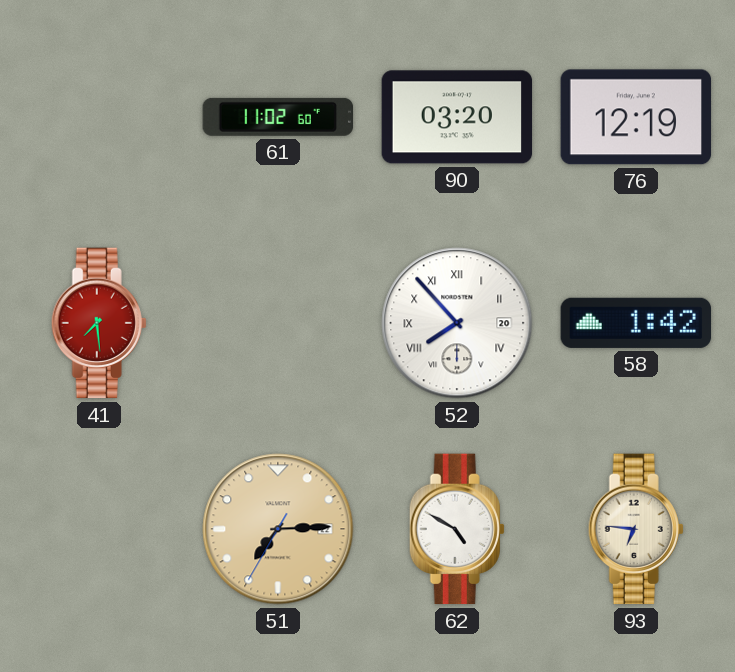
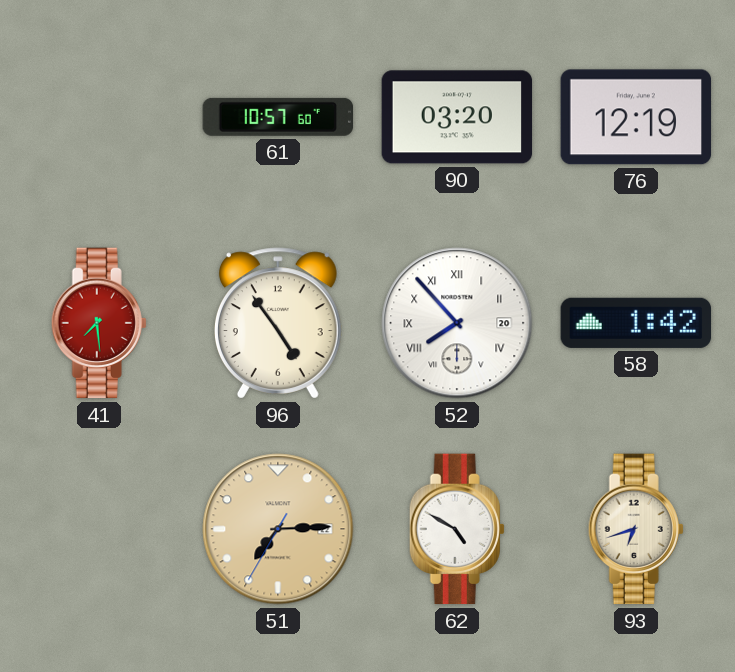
61: 11:02 -> 10:57
96: none -> 4:54
93: 6:46 -> 6:42
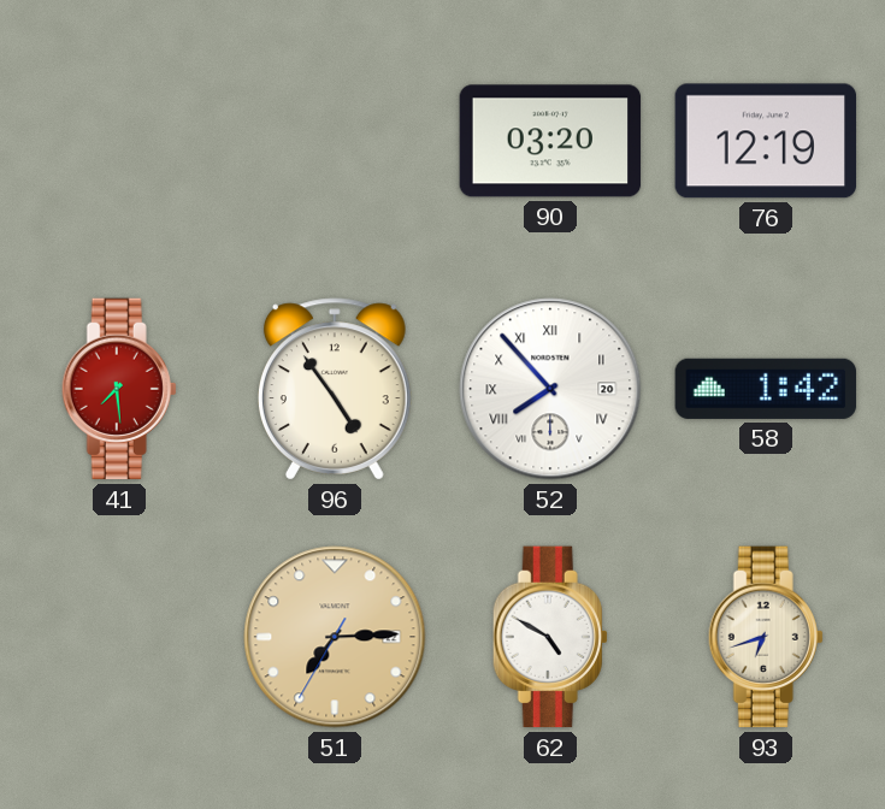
61: 10:57 -> none
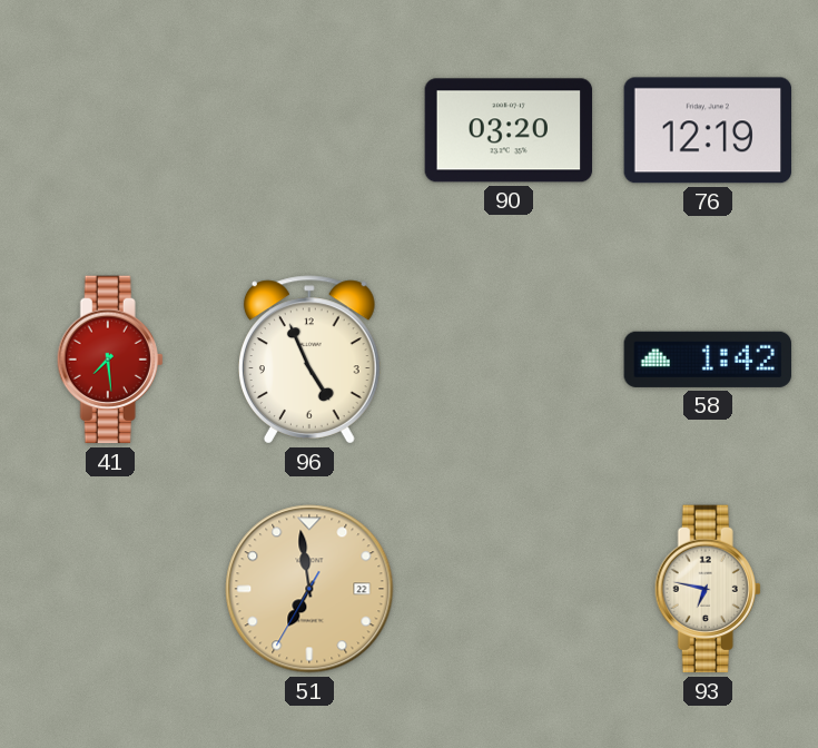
96: 4:54 -> 4:56
52: 7:53 -> none
51: 7:14 -> 6:58
62: 4:50 -> none
93: 6:42 -> 6:47
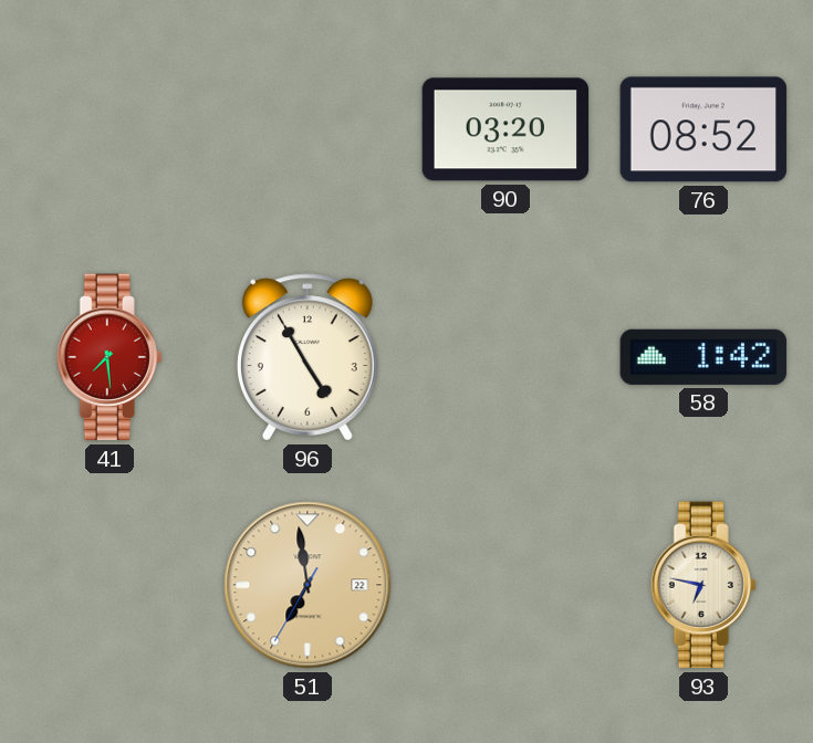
76: 12:19 -> 08:52
96: 4:56 -> 4:55
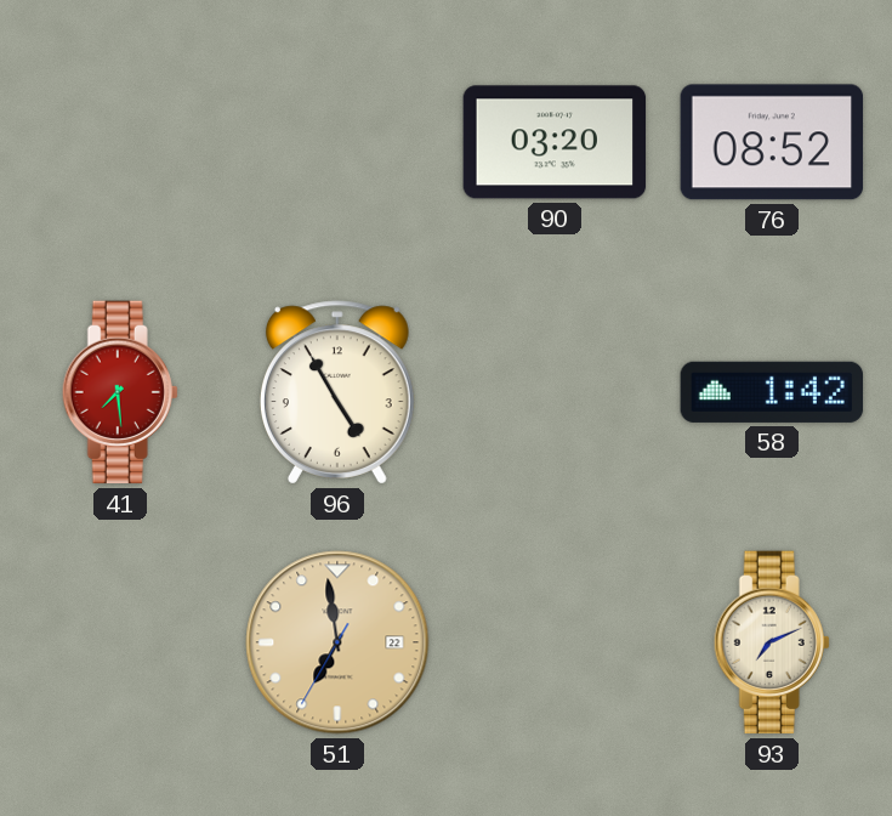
93: 6:47 -> 7:11
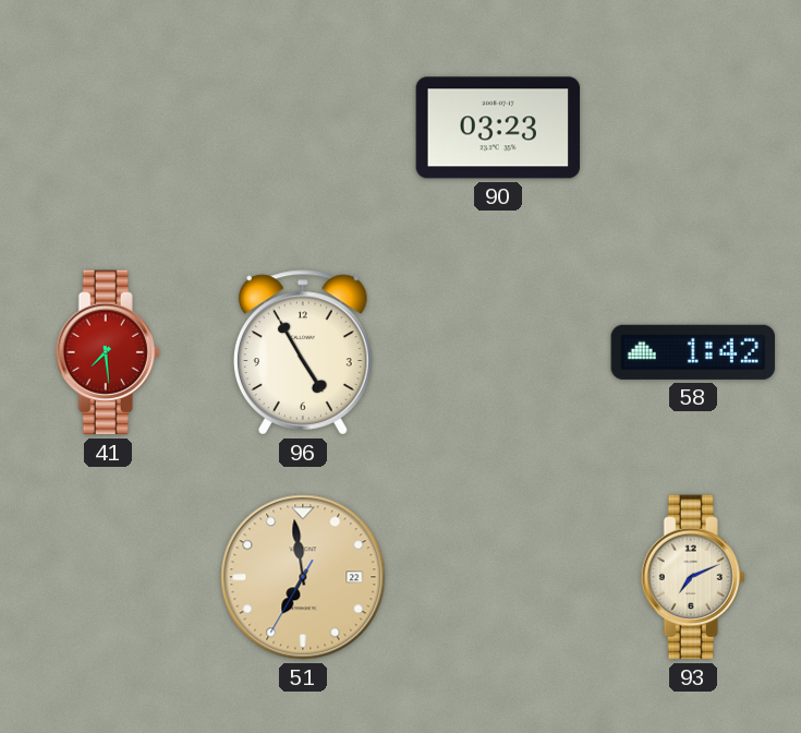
90: 03:20 -> 03:23
76: 08:52 -> none
